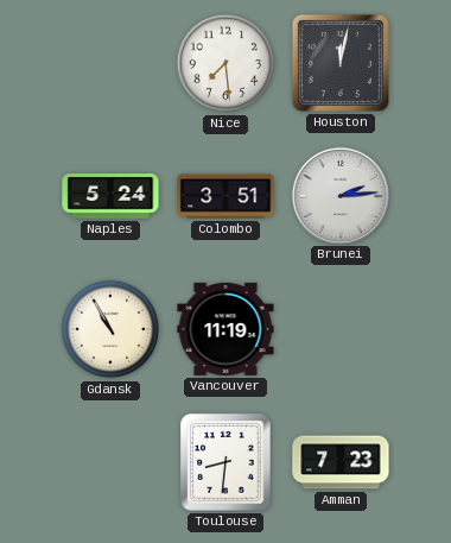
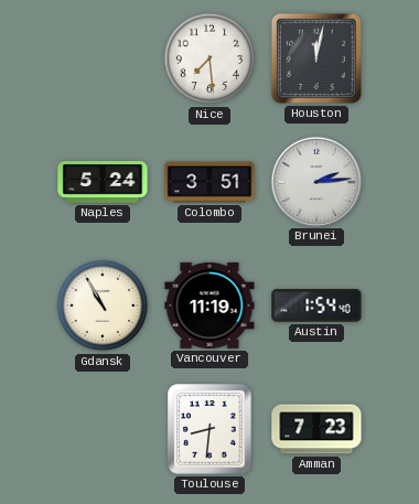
Austin: none -> 1:54
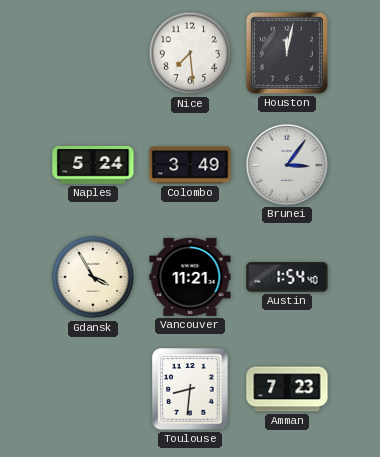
Colombo: 3:51 -> 3:49
Brunei: 2:14 -> 3:06
Gdansk: 10:55 -> 3:55
Vancouver: 11:19 -> 11:21
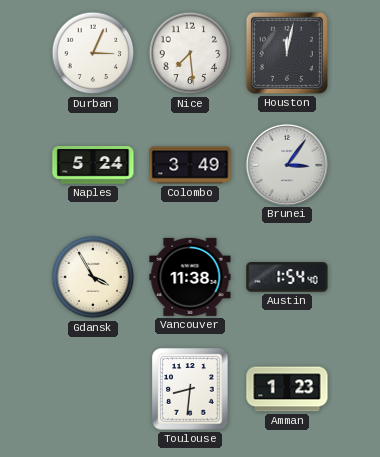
Durban: none -> 3:04
Vancouver: 11:21 -> 11:38
Amman: 7:23 -> 1:23
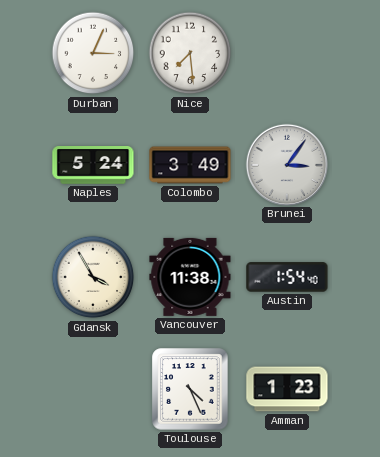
Houston: 12:02 -> none
Toulouse: 8:31 -> 4:26
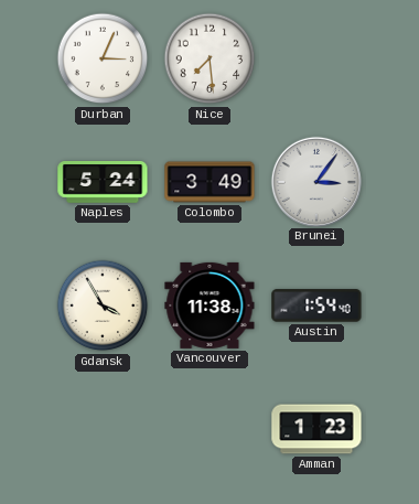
Toulouse: 4:26 -> none
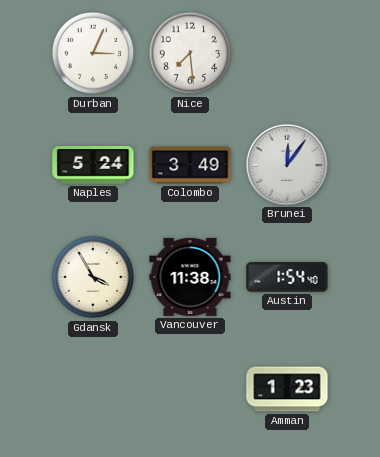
Brunei: 3:06 -> 12:06
